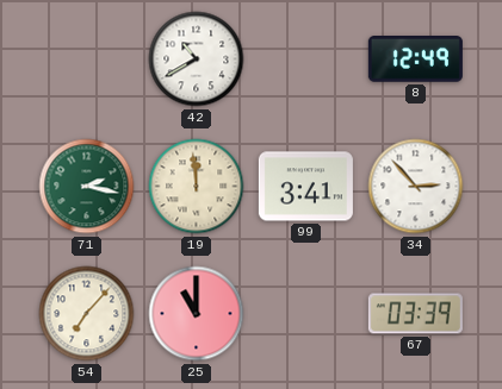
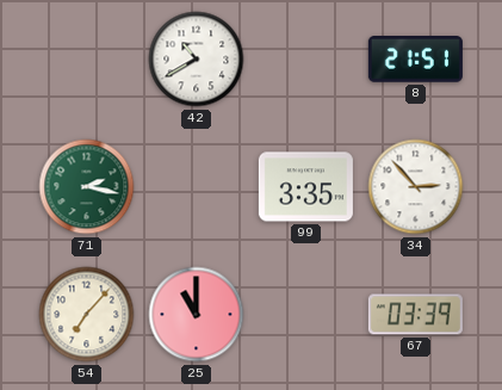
8: 12:49 -> 21:51
19: 11:59 -> none
99: 3:41 -> 3:35
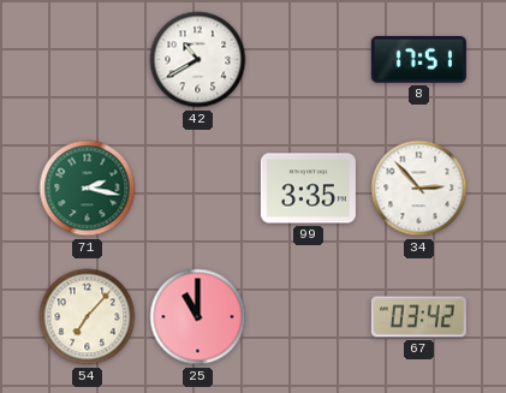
8: 21:51 -> 17:51
67: 03:39 -> 03:42
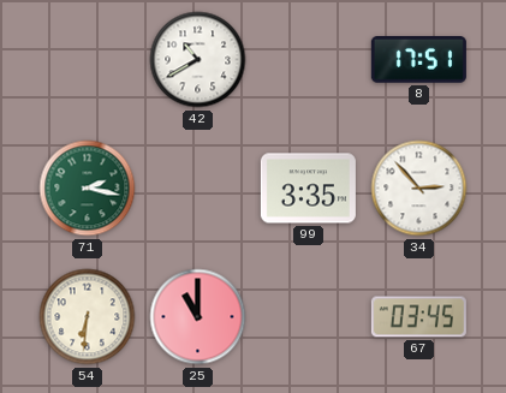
54: 7:07 -> 6:31
67: 03:42 -> 03:45
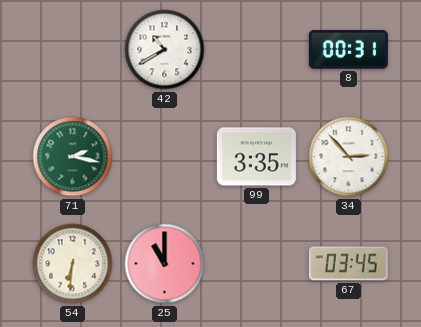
8: 17:51 -> 00:31
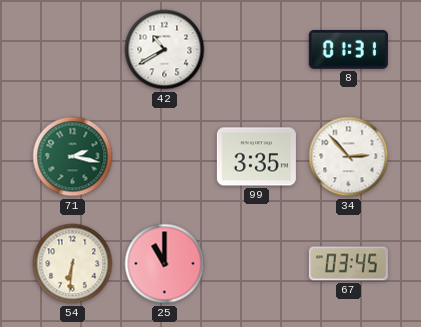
8: 00:31 -> 01:31
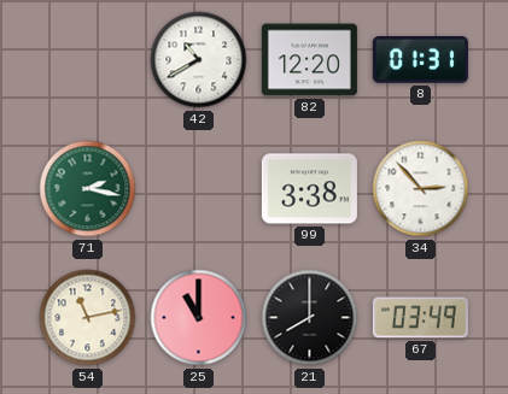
82: none -> 12:20
99: 3:35 -> 3:38
54: 6:31 -> 11:13
21: none -> 8:00
67: 03:45 -> 03:49
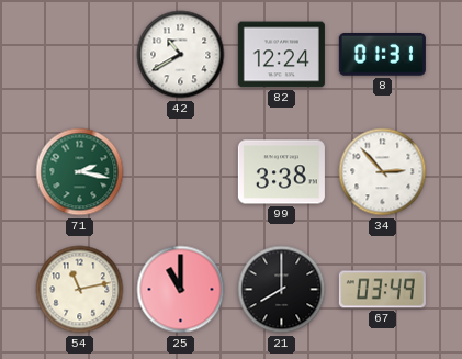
82: 12:20 -> 12:24
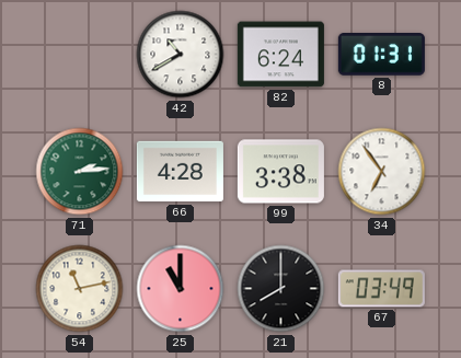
82: 12:24 -> 6:24
71: 2:17 -> 2:14
66: none -> 4:28
34: 2:53 -> 6:54
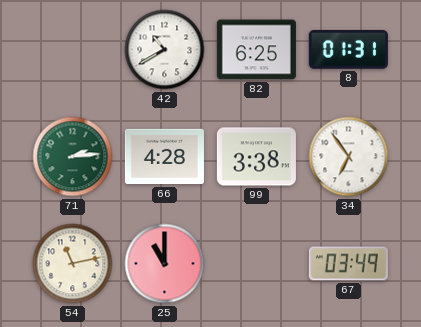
82: 6:24 -> 6:25
21: 8:00 -> none
